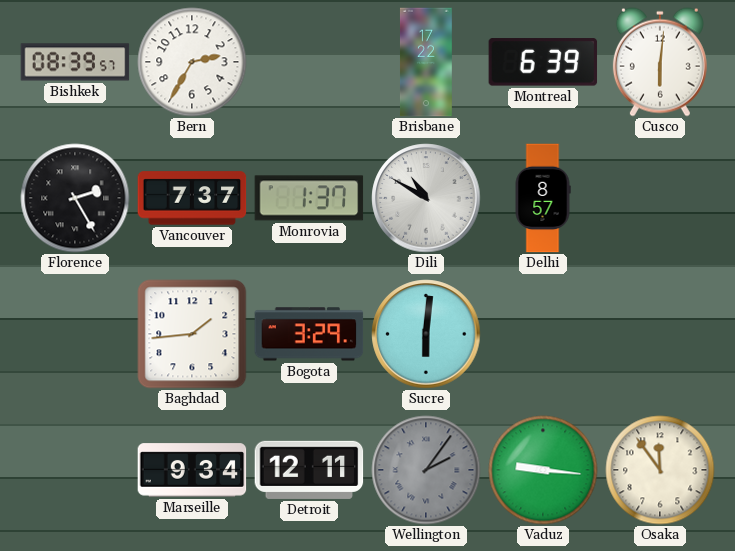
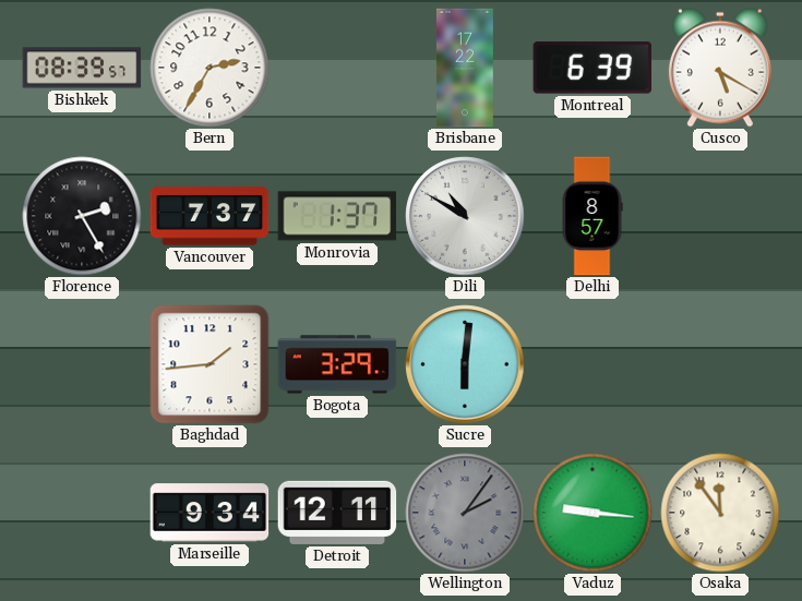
Cusco: 6:01 -> 5:20
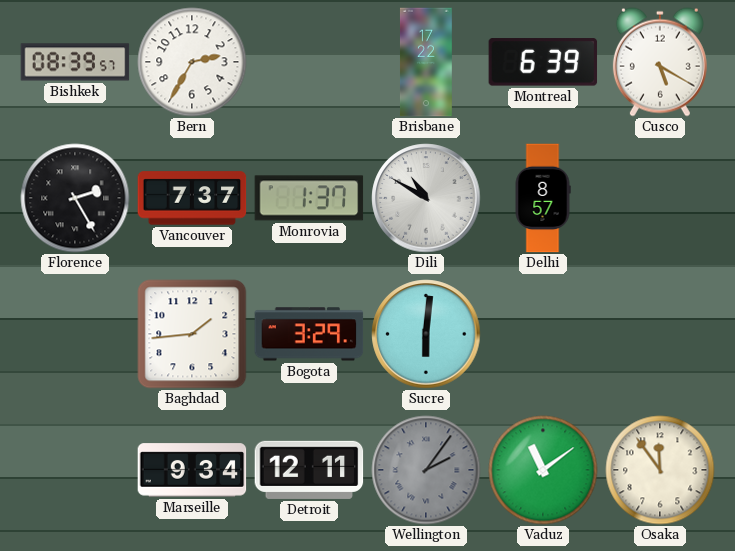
Vaduz: 9:16 -> 11:09
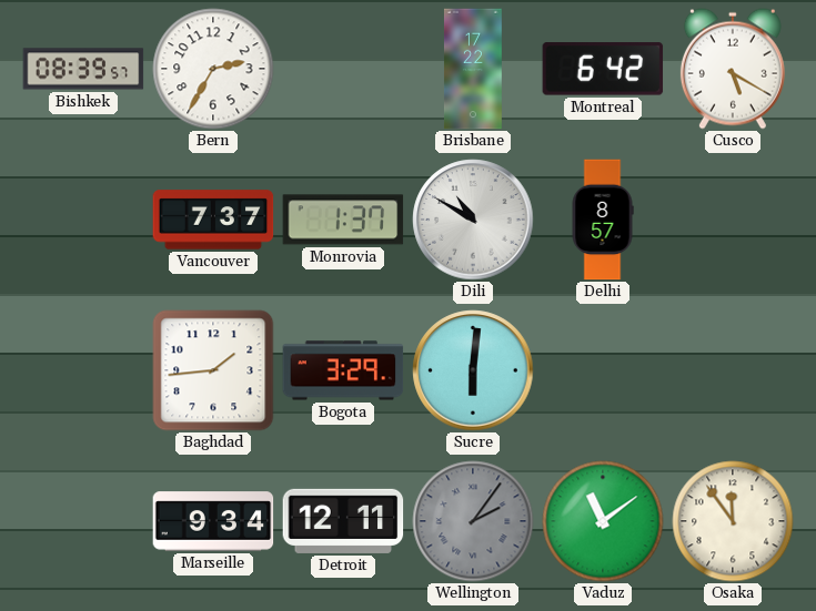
Montreal: 6:39 -> 6:42
Florence: 2:25 -> none
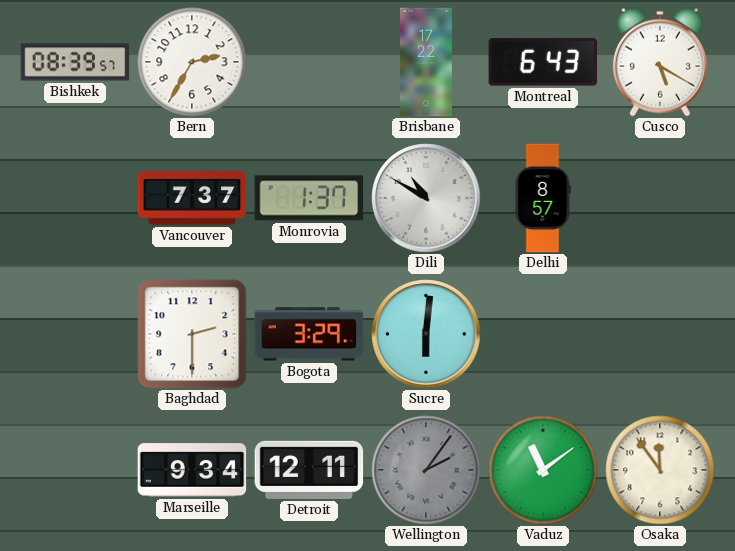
Montreal: 6:42 -> 6:43
Baghdad: 1:44 -> 2:30
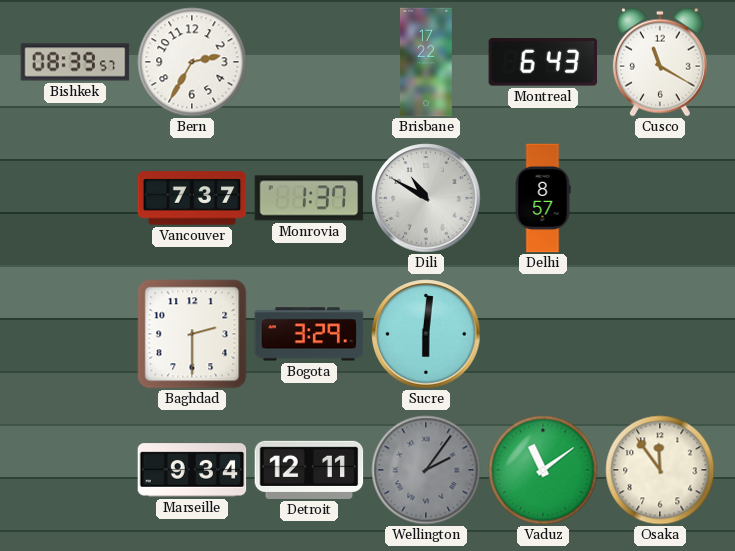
Cusco: 5:20 -> 11:20
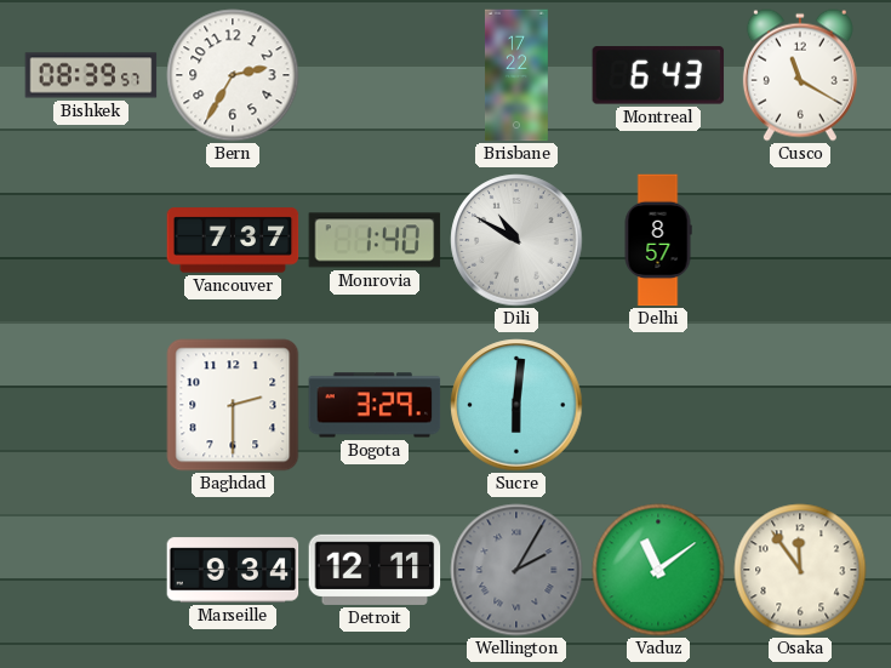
Monrovia: 1:37 -> 1:40
Wellington: 2:06 -> 2:05
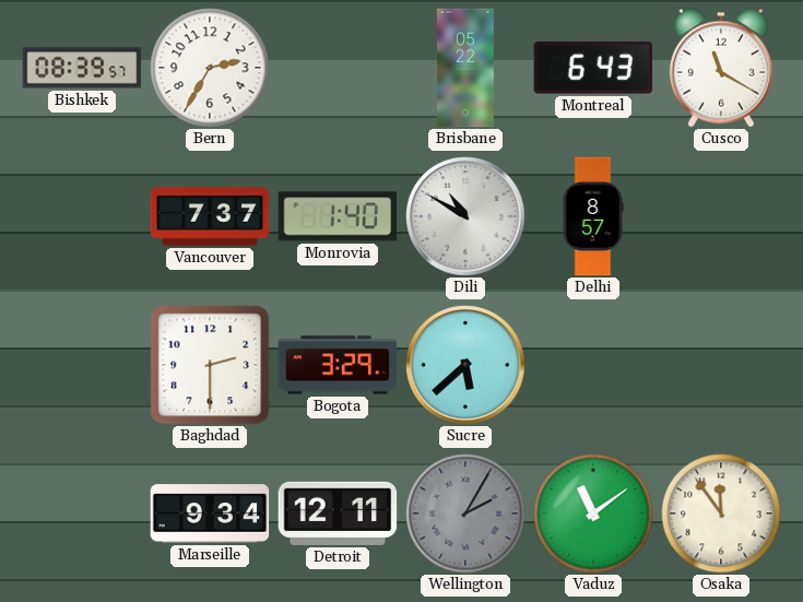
Brisbane: 17:22 -> 05:22
Sucre: 6:01 -> 5:38
